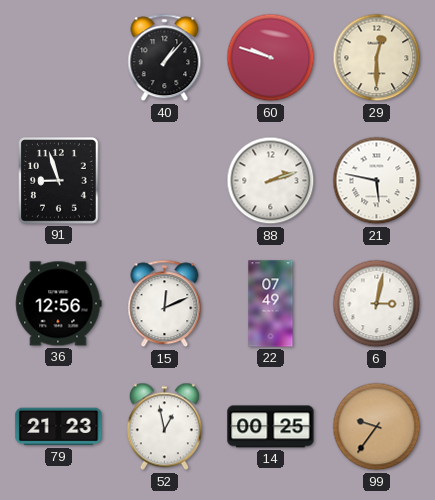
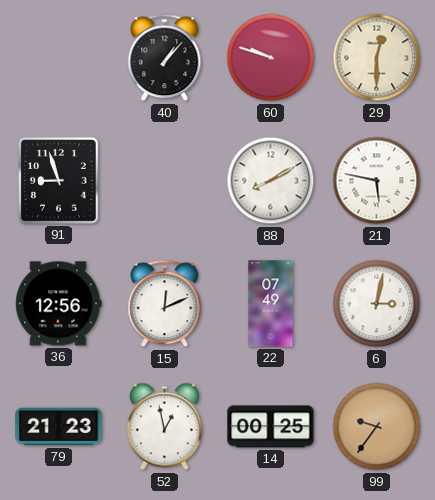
88: 2:12 -> 8:10
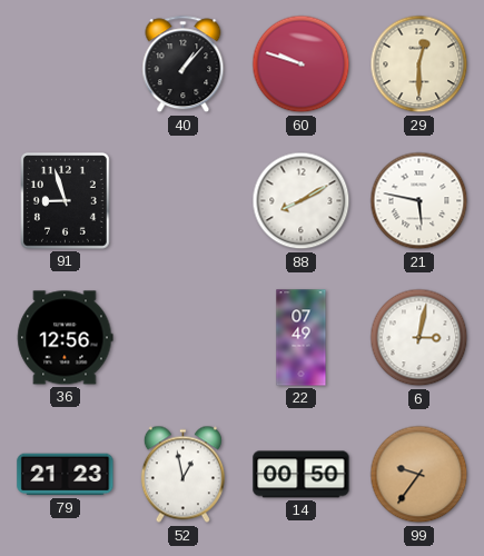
15: 12:11 -> none
14: 00:25 -> 00:50
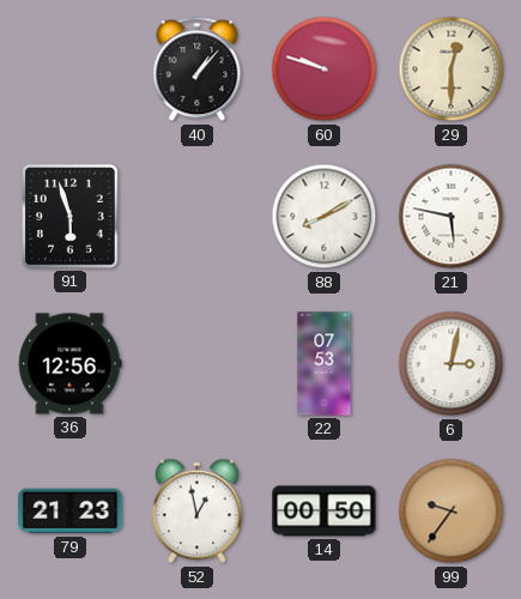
91: 8:57 -> 5:57
22: 07:49 -> 07:53
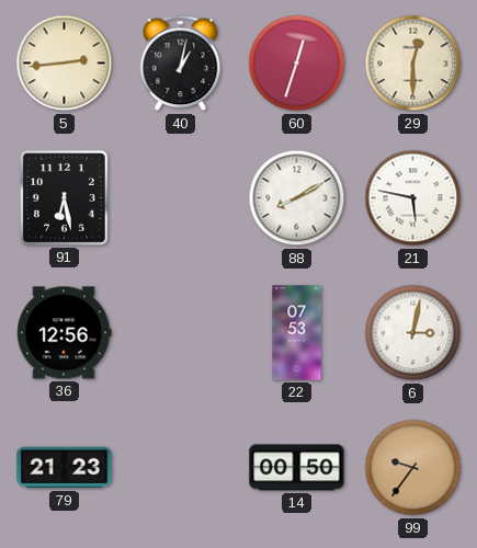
5: none -> 2:44
40: 1:07 -> 1:02
60: 9:48 -> 12:33
91: 5:57 -> 6:28
52: 12:58 -> none
